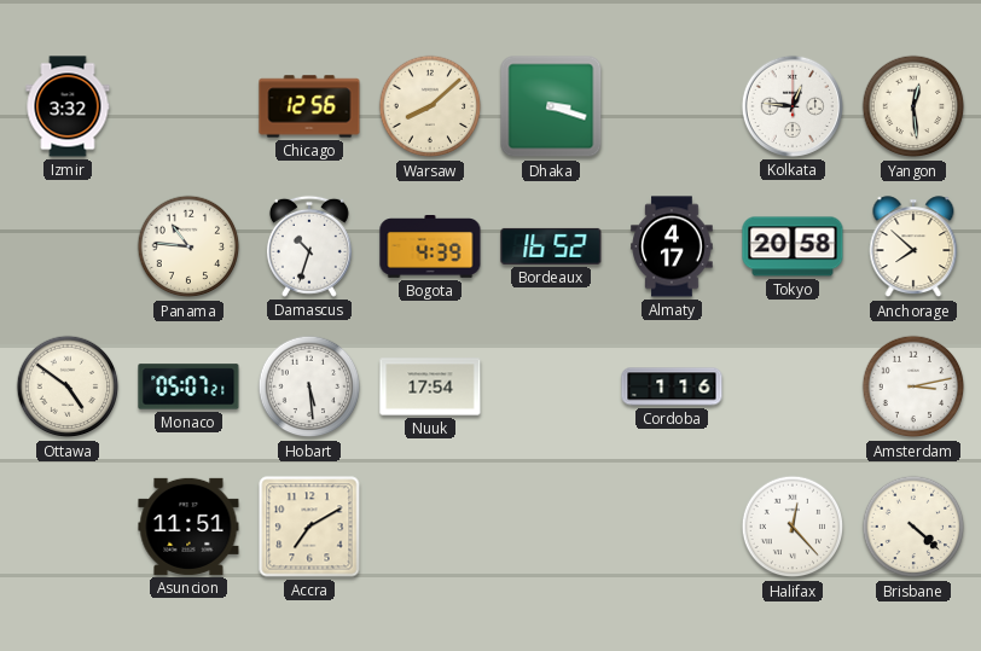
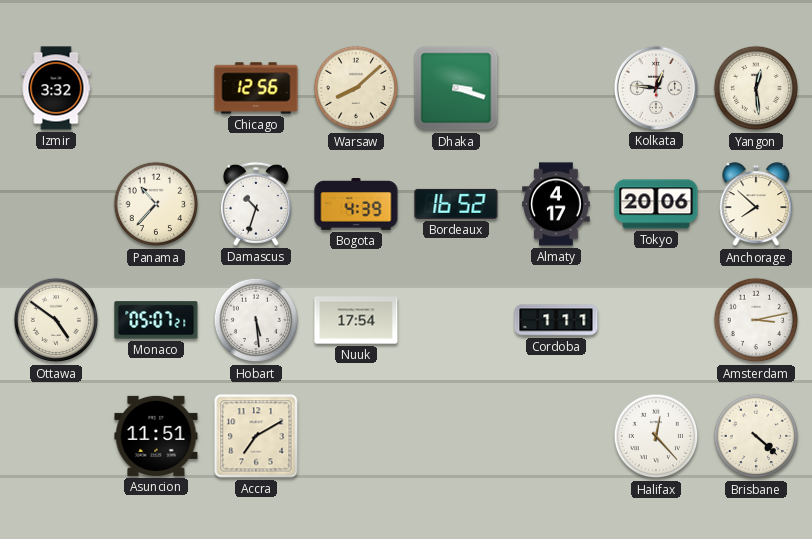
Panama: 10:46 -> 10:37
Tokyo: 20:58 -> 20:06
Cordoba: 1:16 -> 1:11
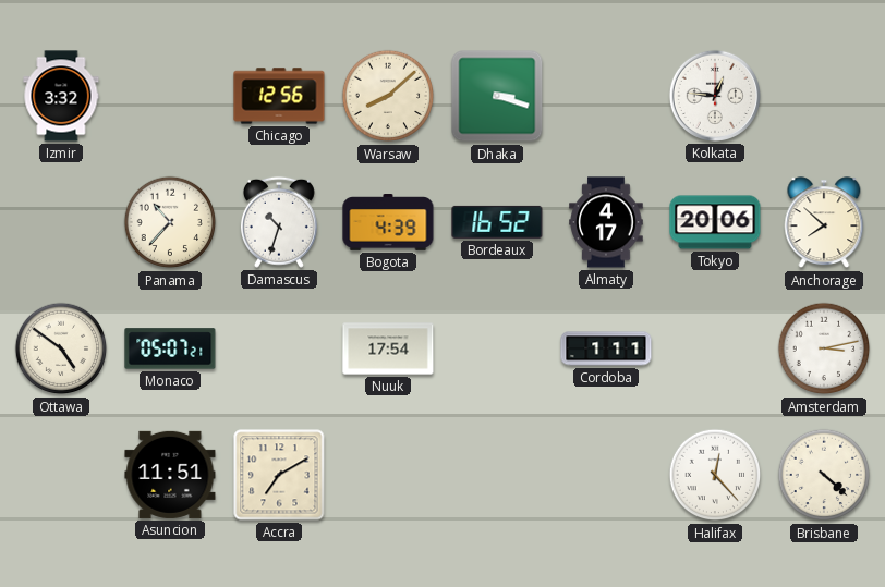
Yangon: 12:29 -> none
Hobart: 5:29 -> none
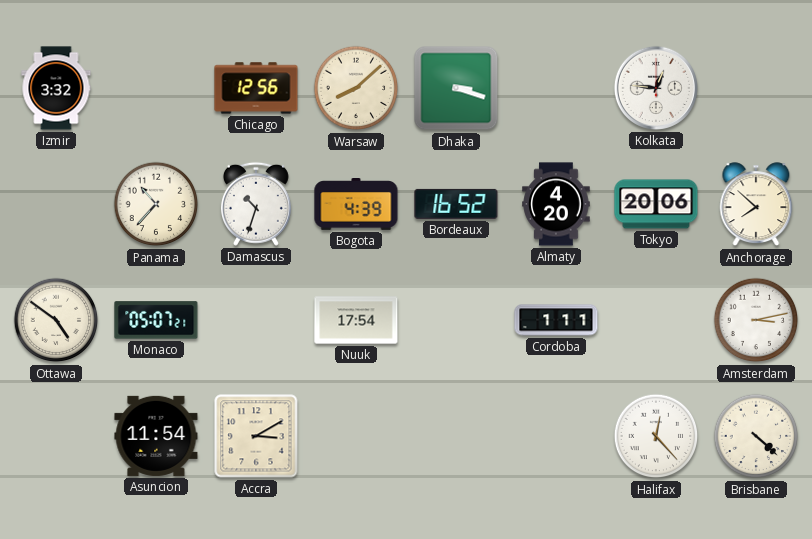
Almaty: 4:17 -> 4:20
Asuncion: 11:51 -> 11:54
Accra: 7:10 -> 3:10
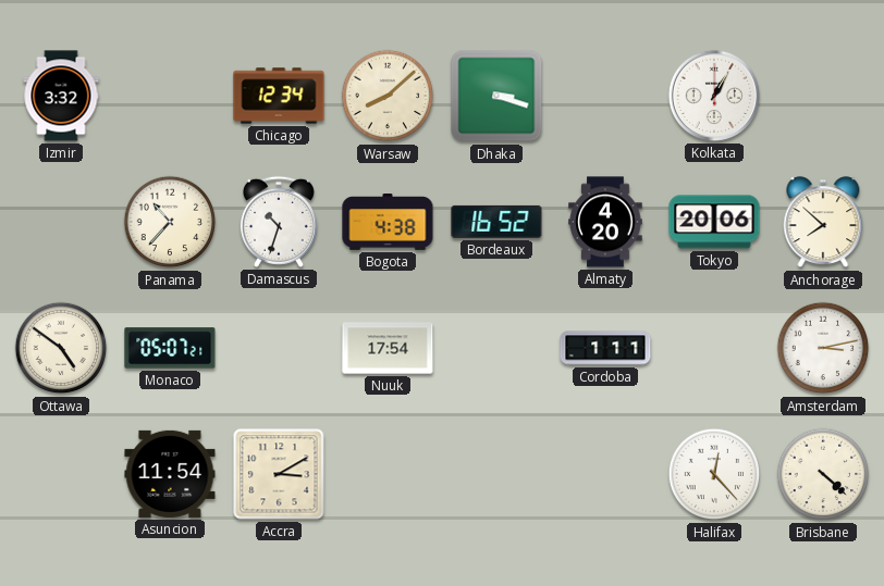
Chicago: 12:56 -> 12:34
Kolkata: 12:46 -> 1:05
Bogota: 4:39 -> 4:38
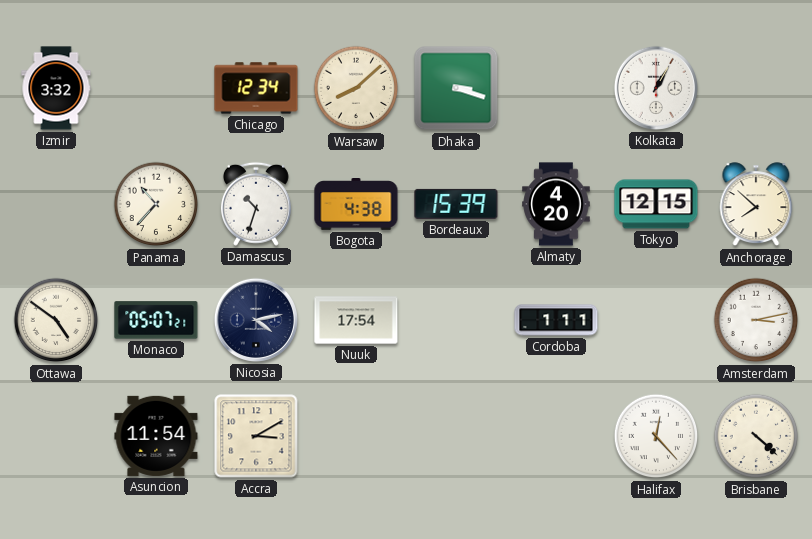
Bordeaux: 16:52 -> 15:39
Tokyo: 20:06 -> 12:15
Nicosia: none -> 4:13
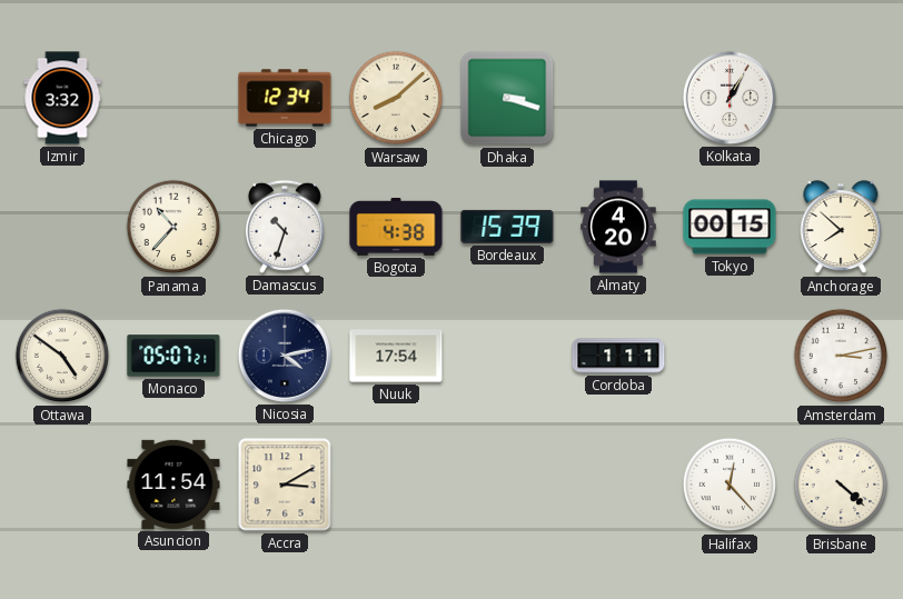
Tokyo: 12:15 -> 00:15
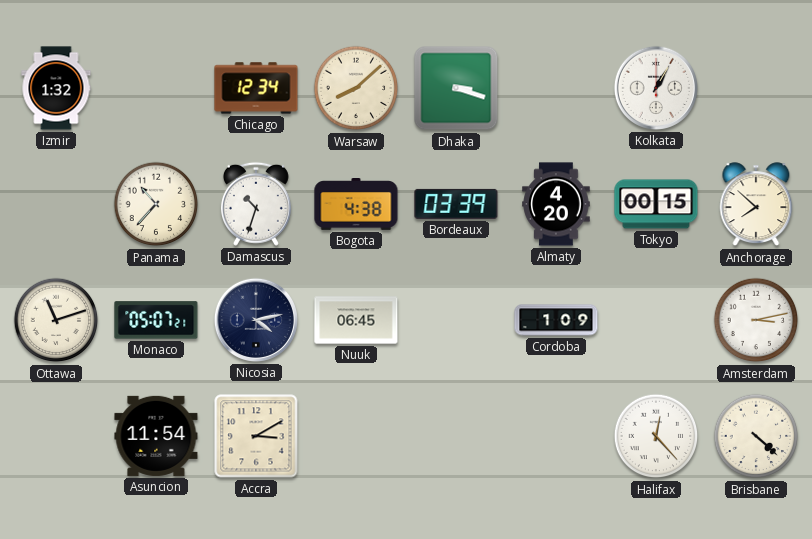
Izmir: 3:32 -> 1:32
Bordeaux: 15:39 -> 03:39
Ottawa: 4:51 -> 11:12
Nuuk: 17:54 -> 06:45
Cordoba: 1:11 -> 1:09
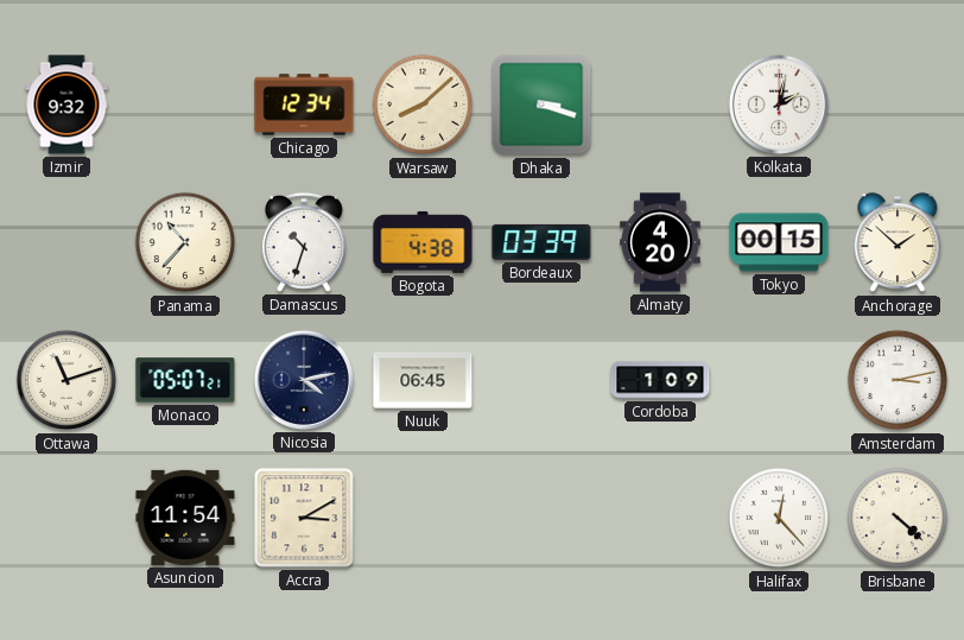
Izmir: 1:32 -> 9:32
Kolkata: 1:05 -> 2:02
Anchorage: 7:52 -> 1:52
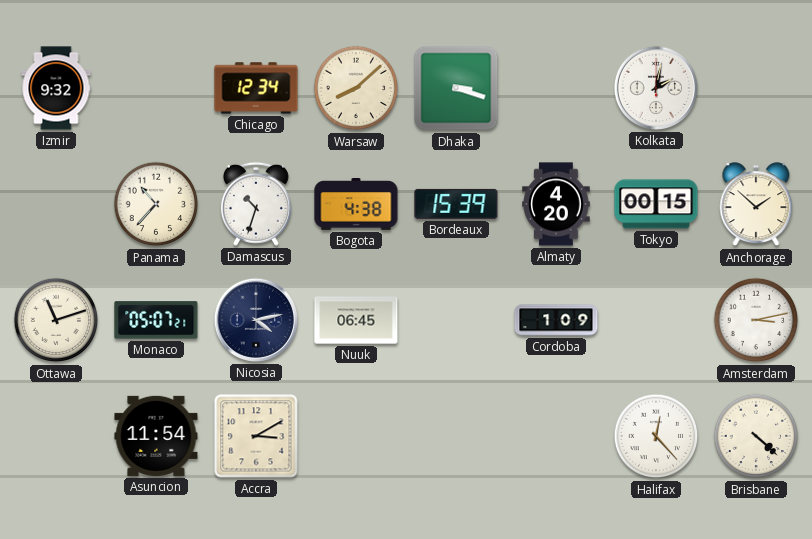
Bordeaux: 03:39 -> 15:39
